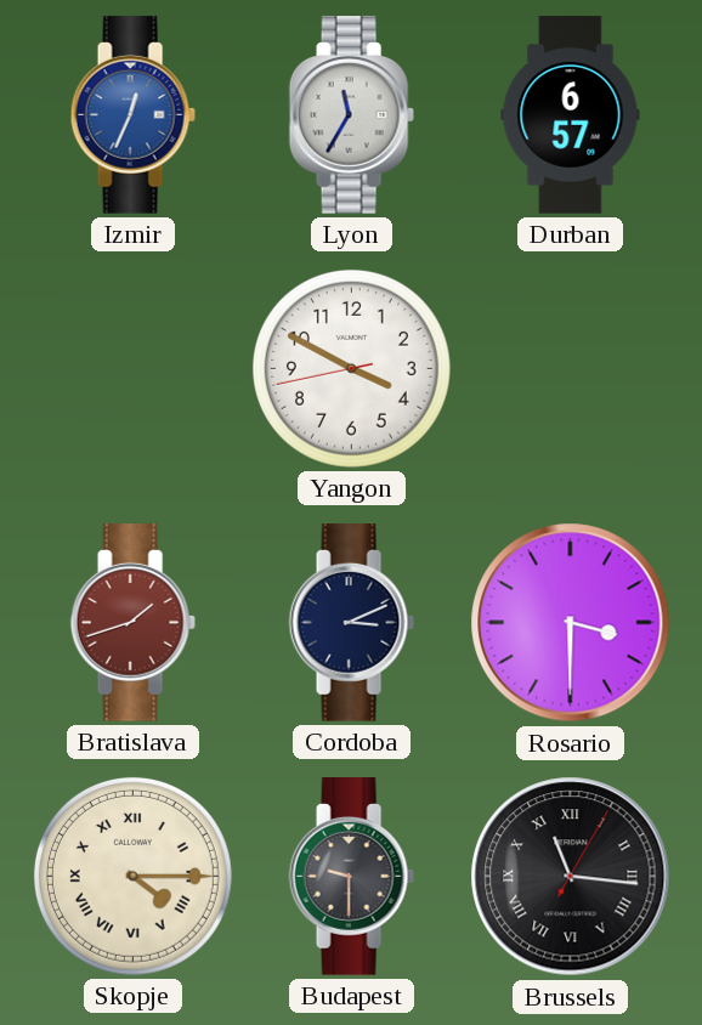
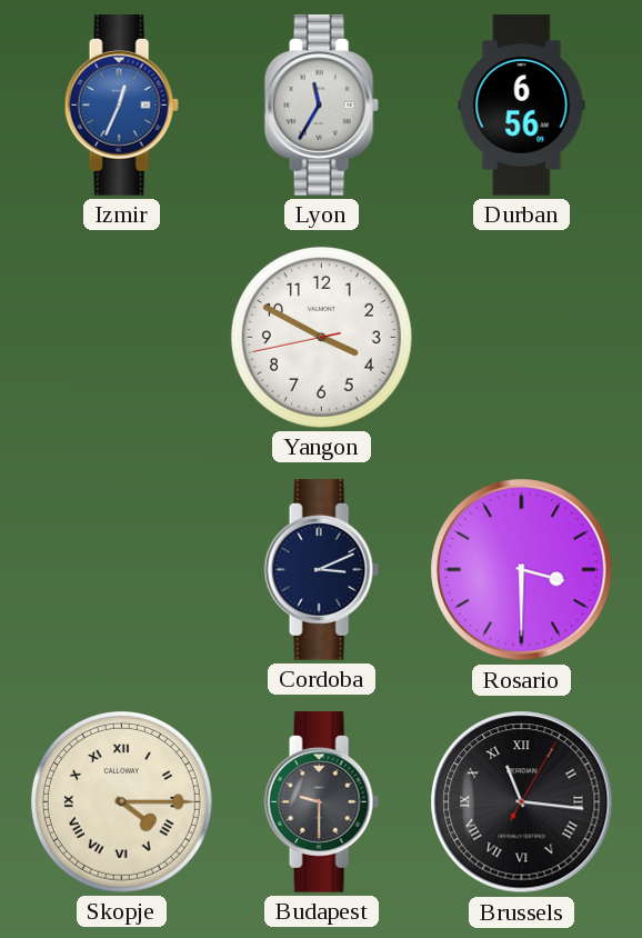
Durban: 6:57 -> 6:56
Bratislava: 1:42 -> none
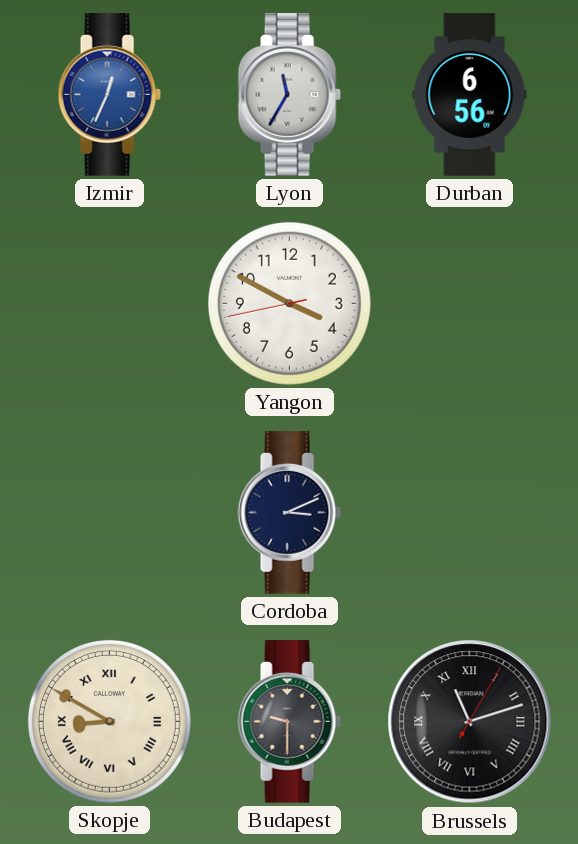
Rosario: 3:30 -> none
Skopje: 4:15 -> 8:50
Brussels: 11:16 -> 11:12
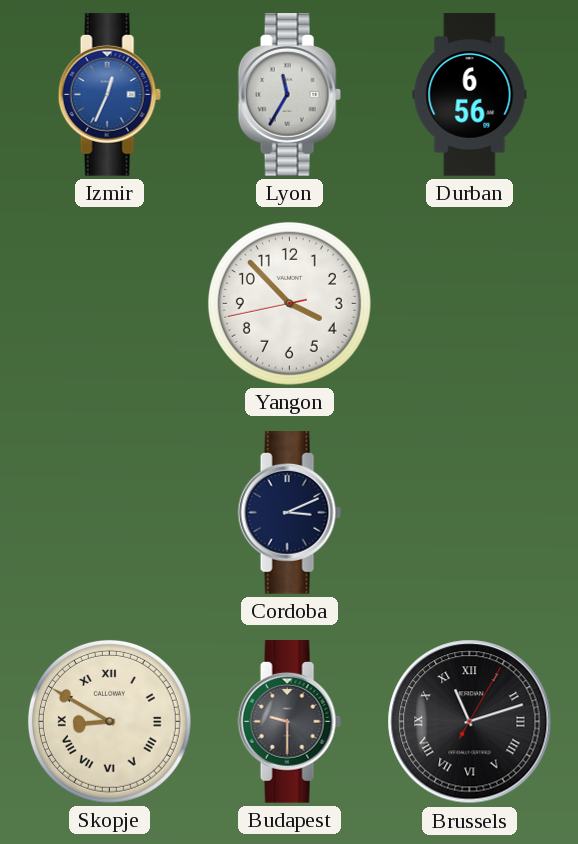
Yangon: 3:49 -> 3:52
